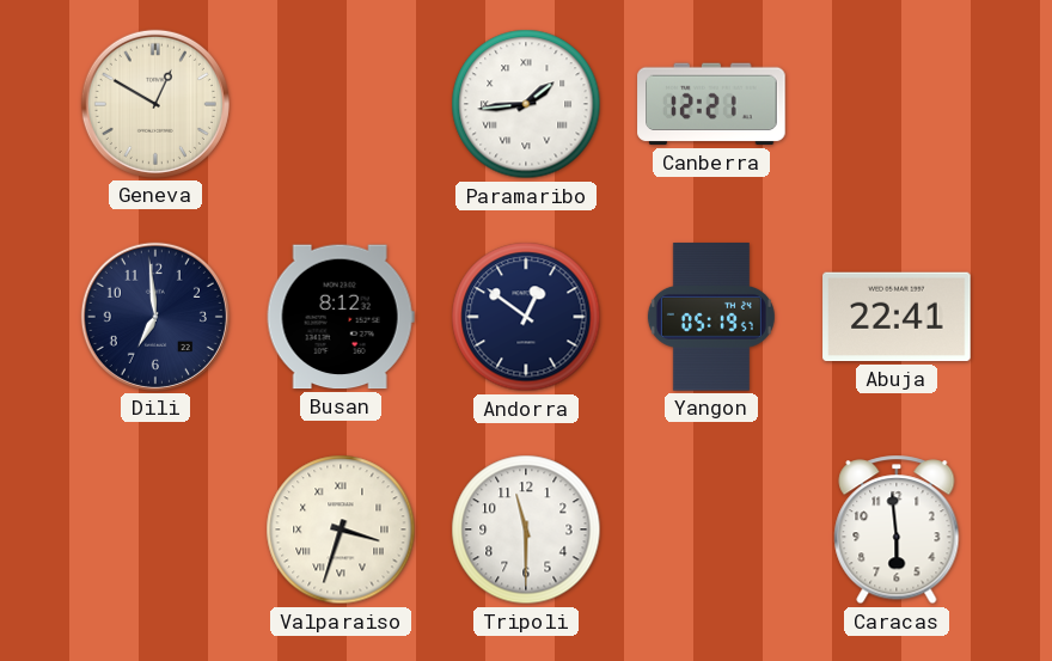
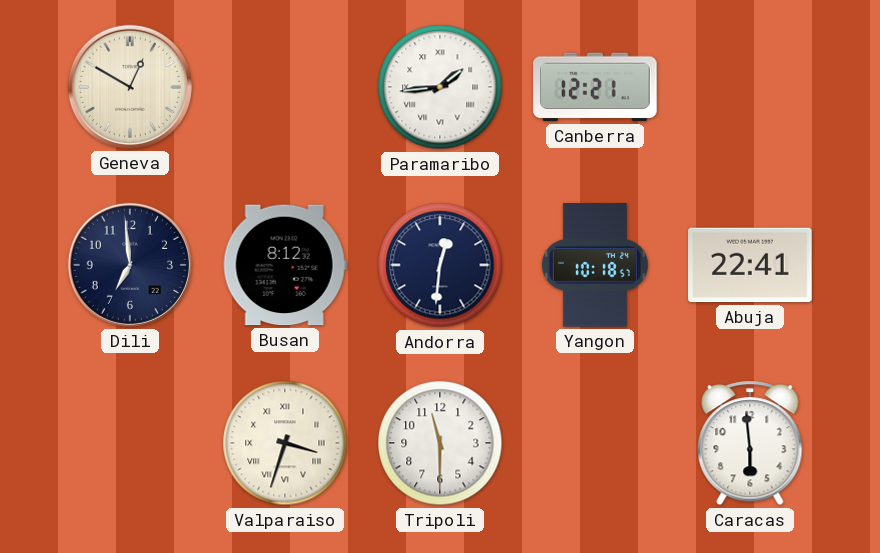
Andorra: 12:51 -> 12:31
Yangon: 05:19 -> 10:18
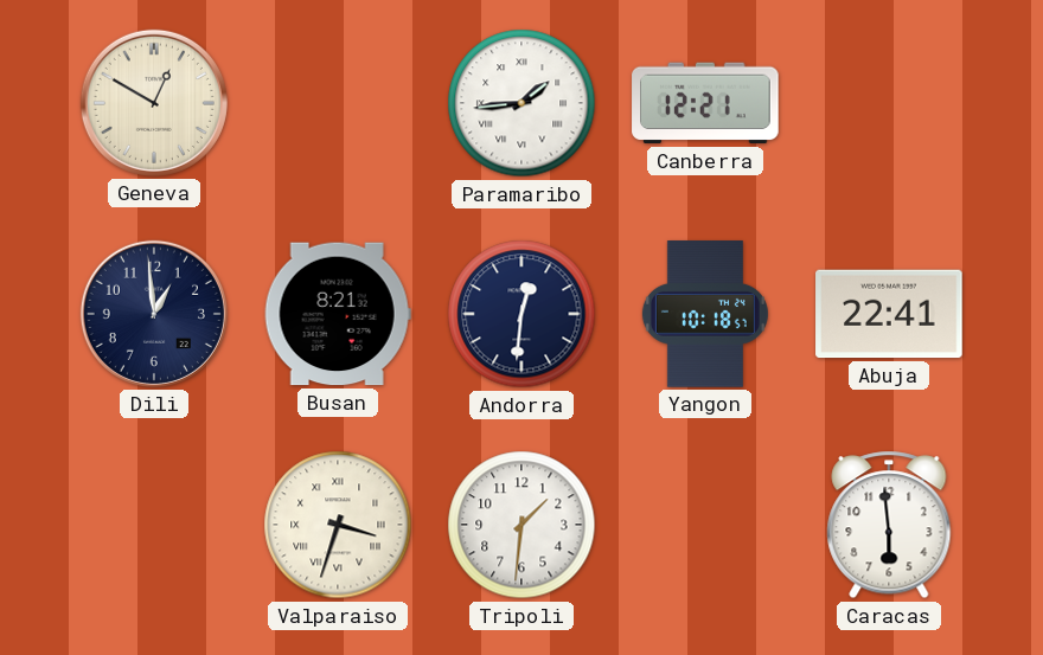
Dili: 6:59 -> 12:59
Busan: 8:12 -> 8:21
Tripoli: 11:30 -> 1:31
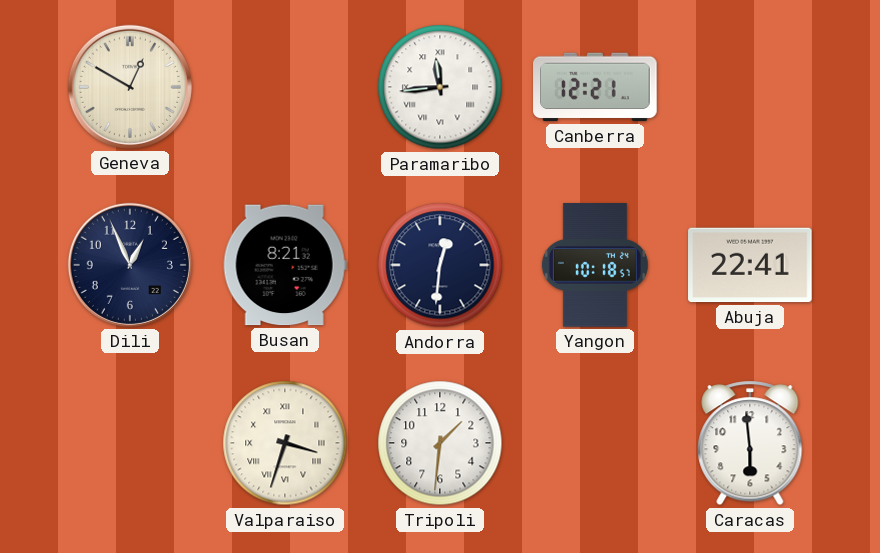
Paramaribo: 1:44 -> 11:44
Dili: 12:59 -> 12:56
